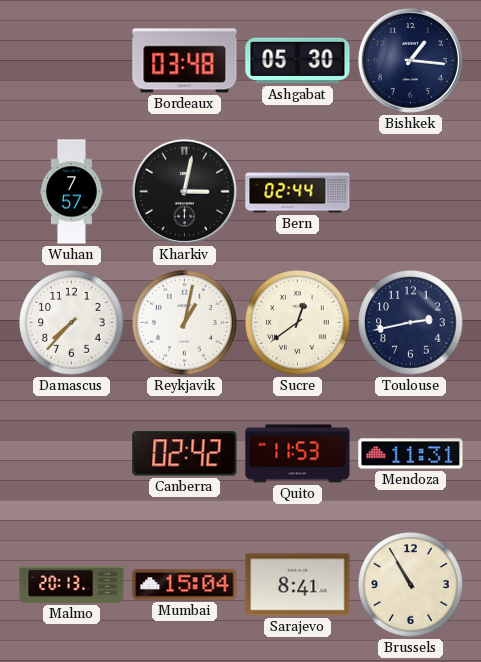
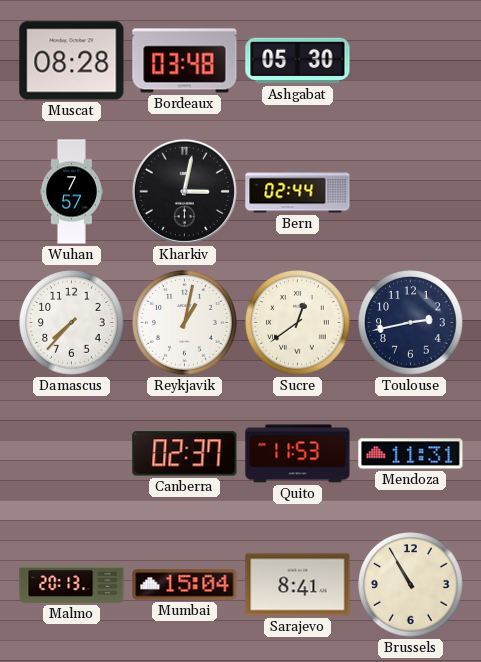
Muscat: none -> 08:28
Bishkek: 1:16 -> none
Canberra: 02:42 -> 02:37
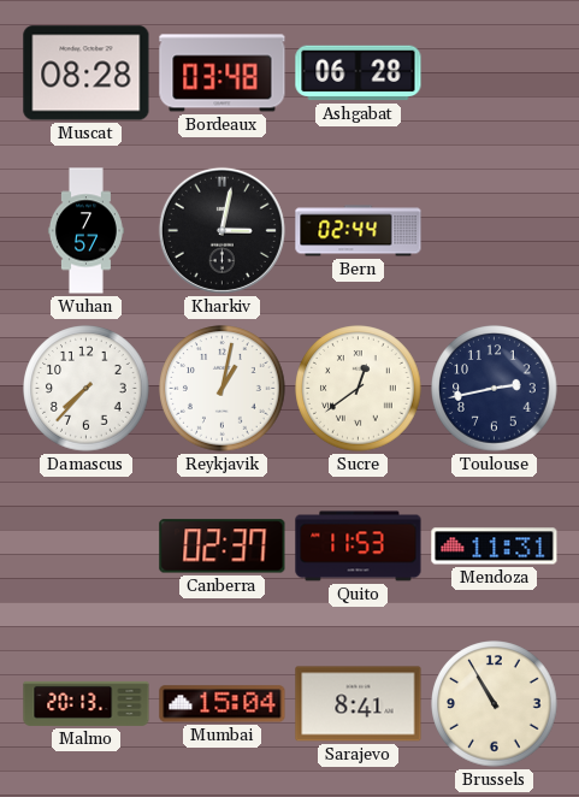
Ashgabat: 05:30 -> 06:28
